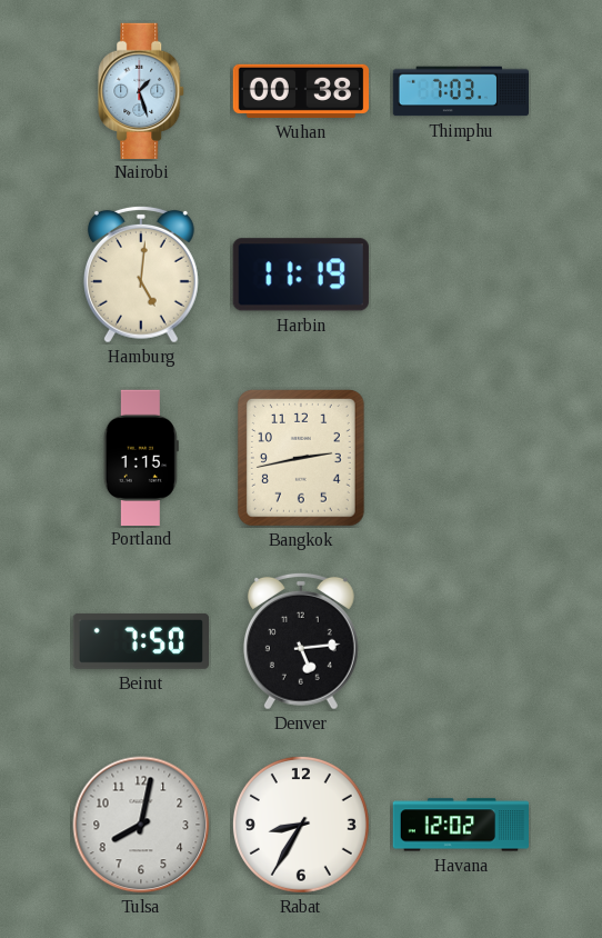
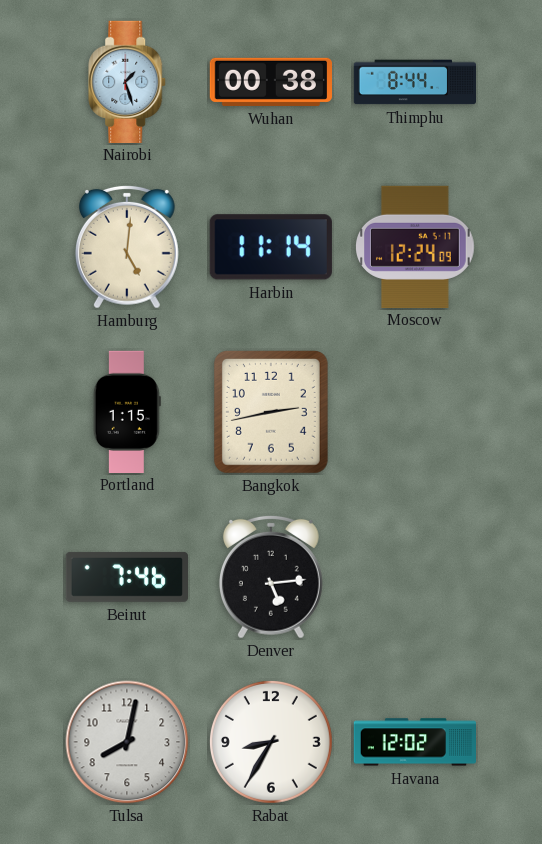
Thimphu: 7:03 -> 8:44
Harbin: 11:19 -> 11:14
Moscow: none -> 12:24
Beirut: 7:50 -> 7:46
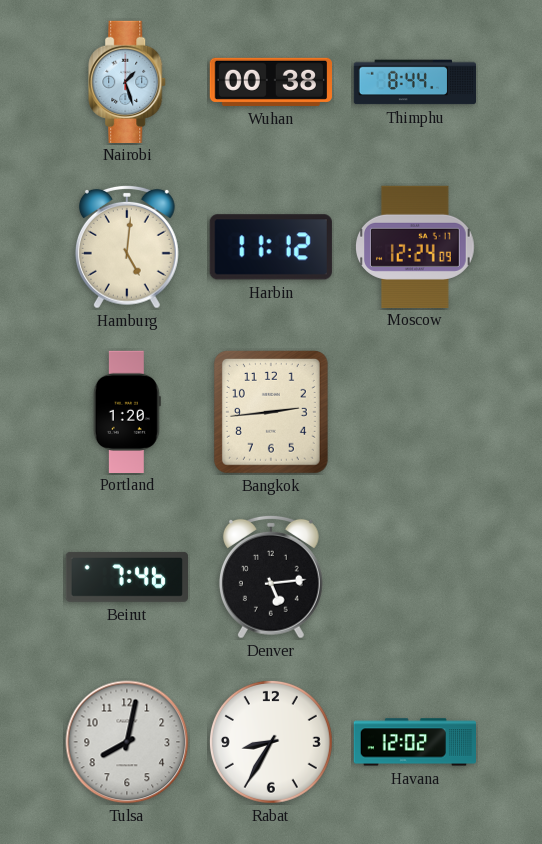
Harbin: 11:14 -> 11:12
Portland: 1:15 -> 1:20
Bangkok: 2:43 -> 2:44
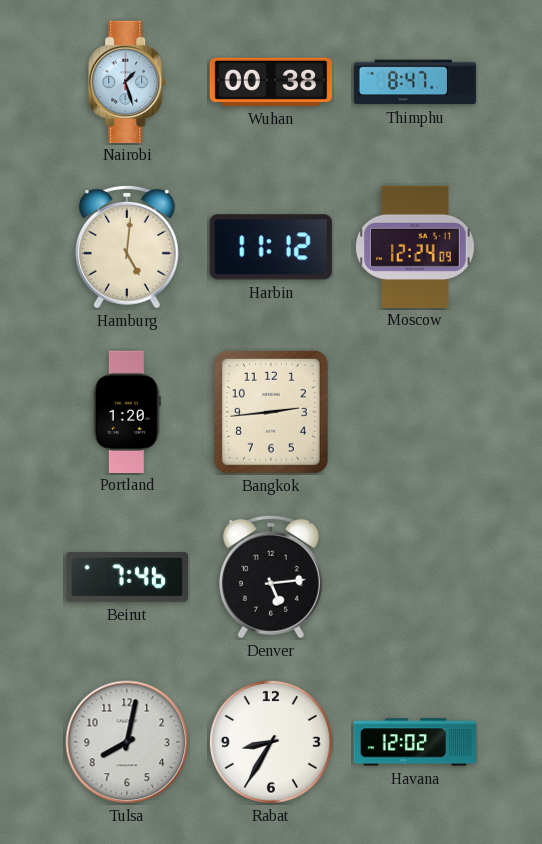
Thimphu: 8:44 -> 8:47
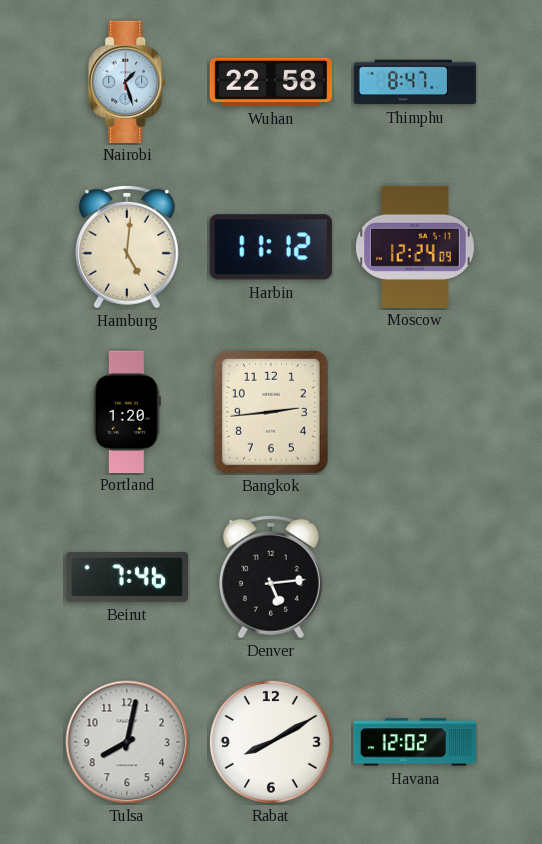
Wuhan: 00:38 -> 22:58
Rabat: 8:35 -> 8:10
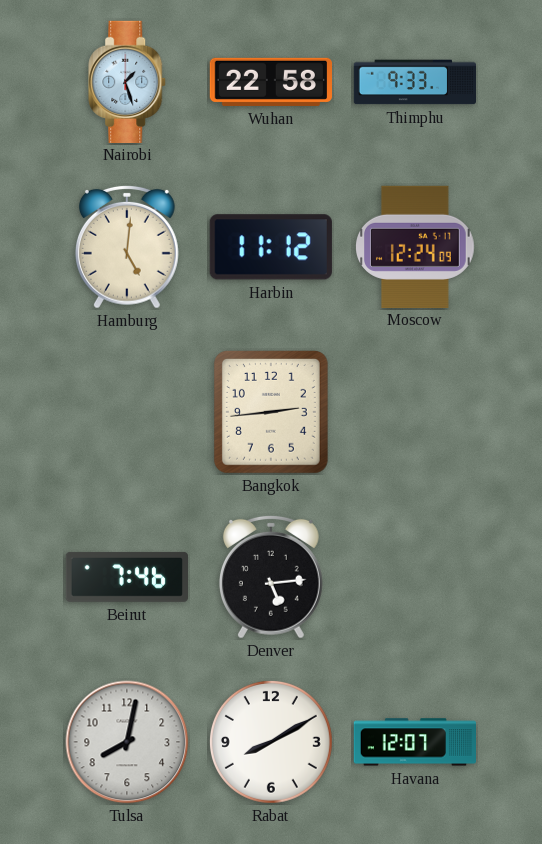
Thimphu: 8:47 -> 9:33
Portland: 1:20 -> none
Havana: 12:02 -> 12:07
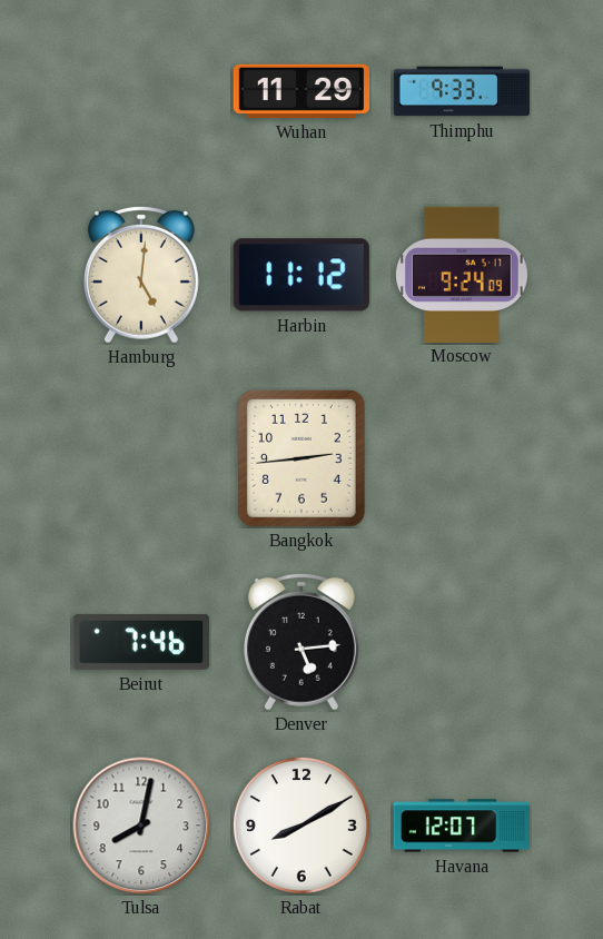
Nairobi: 1:27 -> none
Wuhan: 22:58 -> 11:29
Moscow: 12:24 -> 9:24
